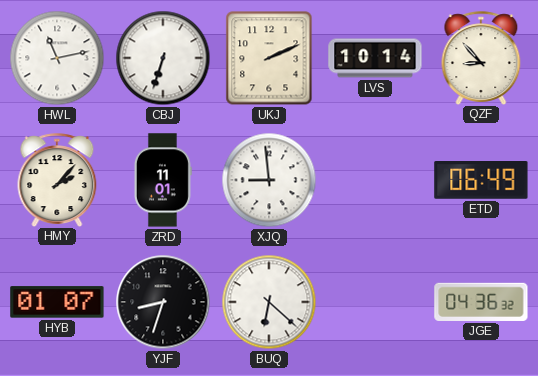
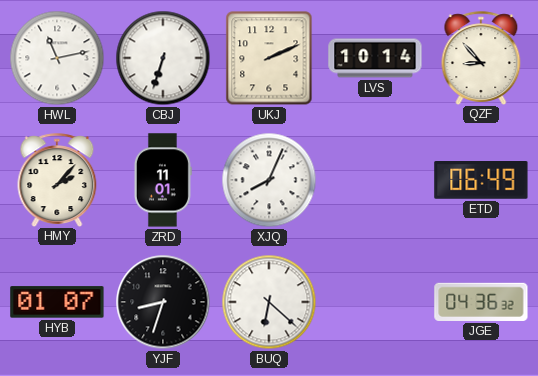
XJQ: 8:59 -> 8:04
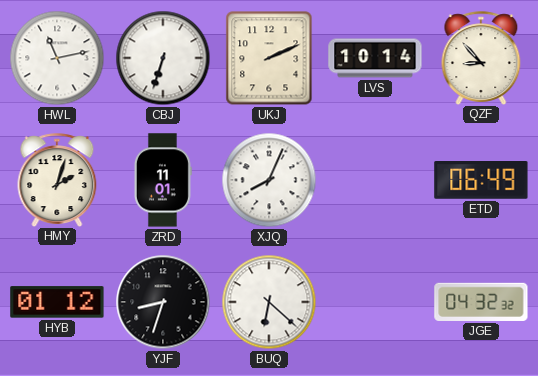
HMY: 2:07 -> 2:03
HYB: 01:07 -> 01:12
JGE: 04:36 -> 04:32
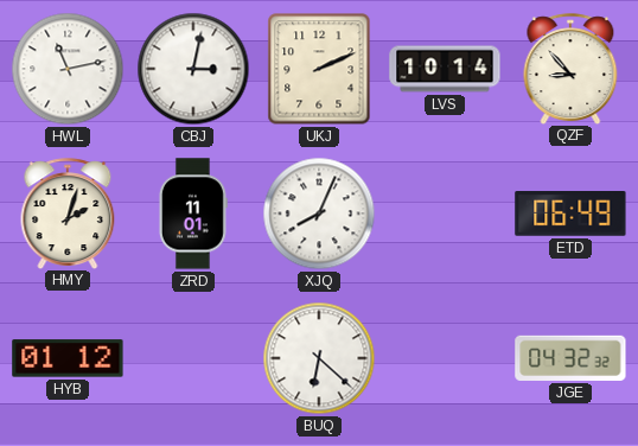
CBJ: 6:33 -> 3:02
YJF: 8:33 -> none
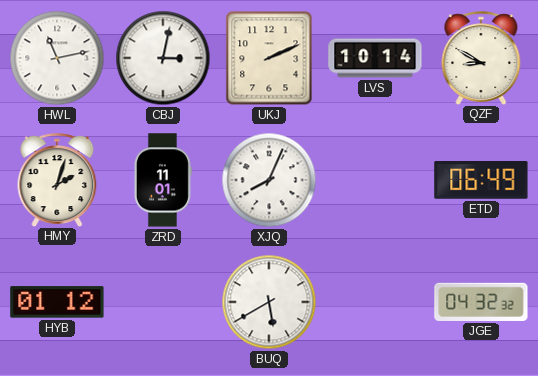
QZF: 8:53 -> 8:50
BUQ: 6:22 -> 5:40
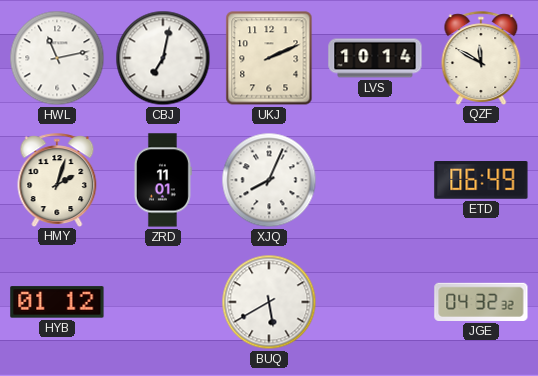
CBJ: 3:02 -> 7:02
QZF: 8:50 -> 11:50
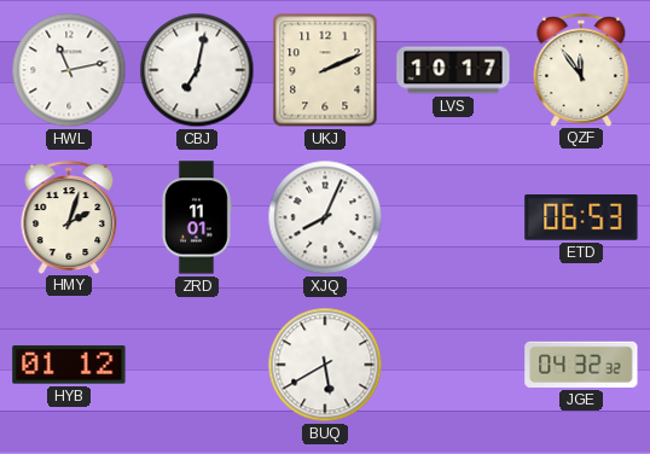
LVS: 10:14 -> 10:17
QZF: 11:50 -> 11:54
ETD: 06:49 -> 06:53
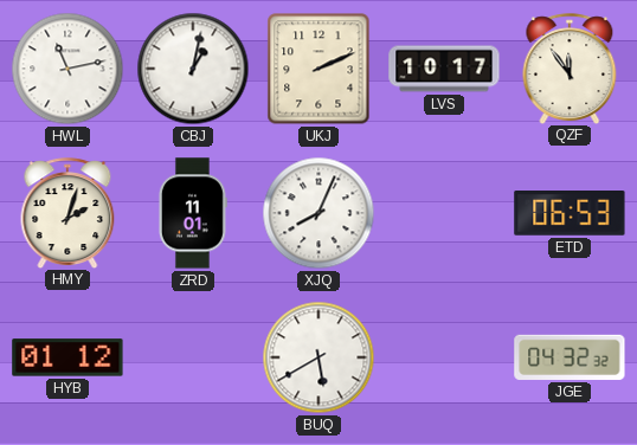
CBJ: 7:02 -> 1:02
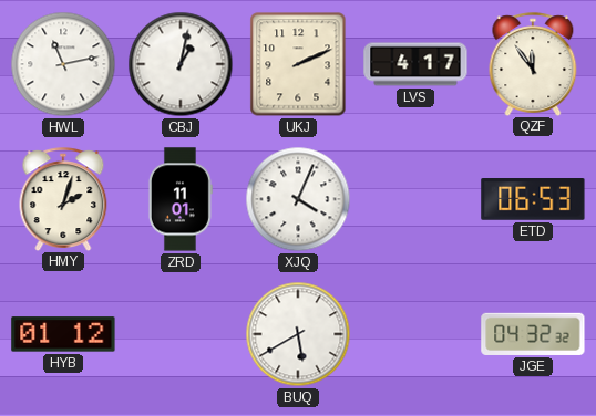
LVS: 10:17 -> 4:17
XJQ: 8:04 -> 4:04
